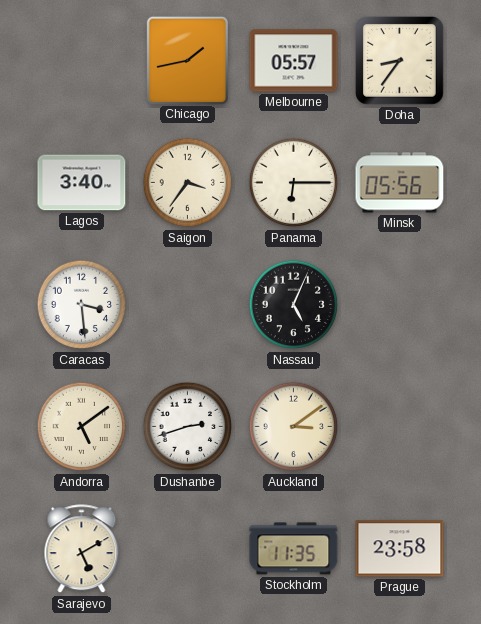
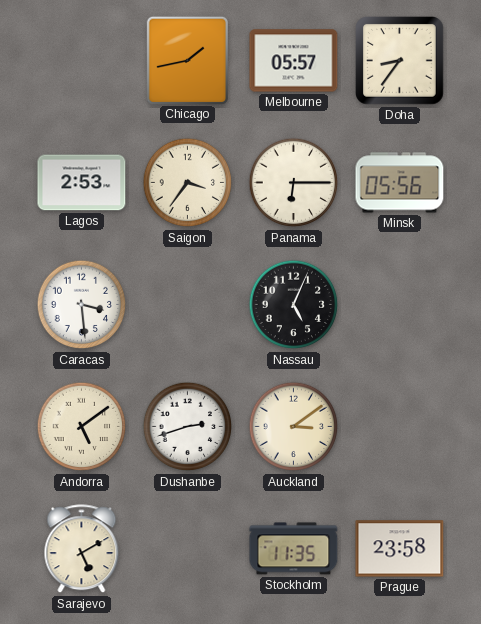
Lagos: 3:40 -> 2:53
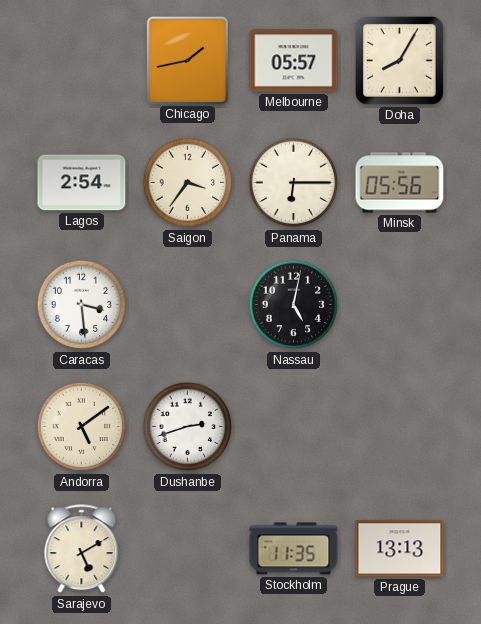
Doha: 8:36 -> 8:05
Lagos: 2:53 -> 2:54
Nassau: 5:04 -> 5:02
Auckland: 3:09 -> none
Prague: 23:58 -> 13:13
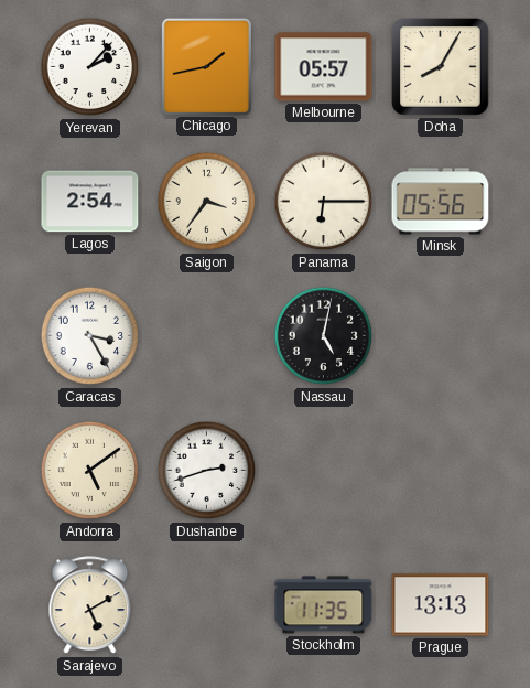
Yerevan: none -> 2:07
Caracas: 3:29 -> 3:25
